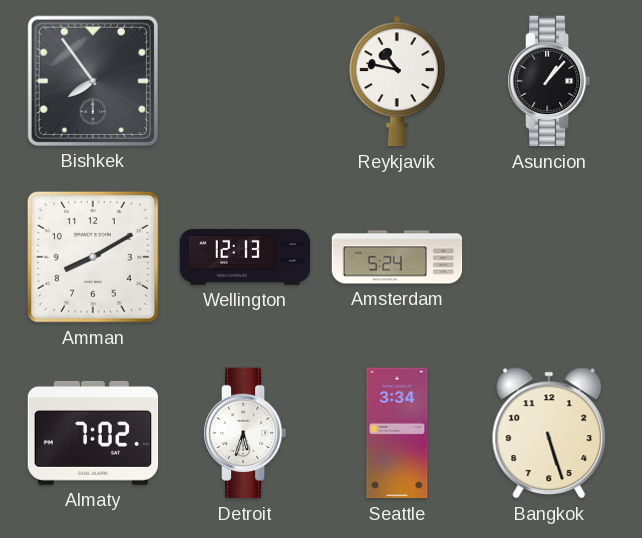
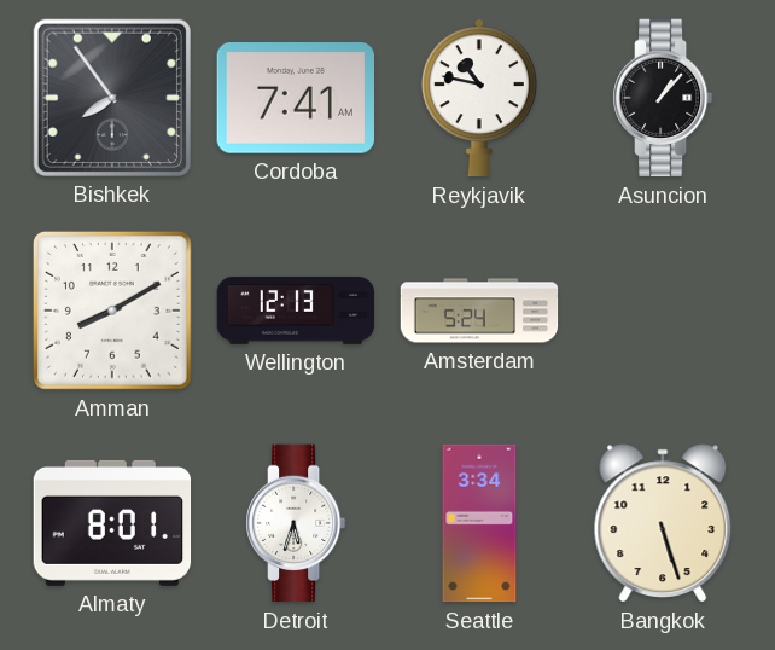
Cordoba: none -> 7:41
Almaty: 7:02 -> 8:01
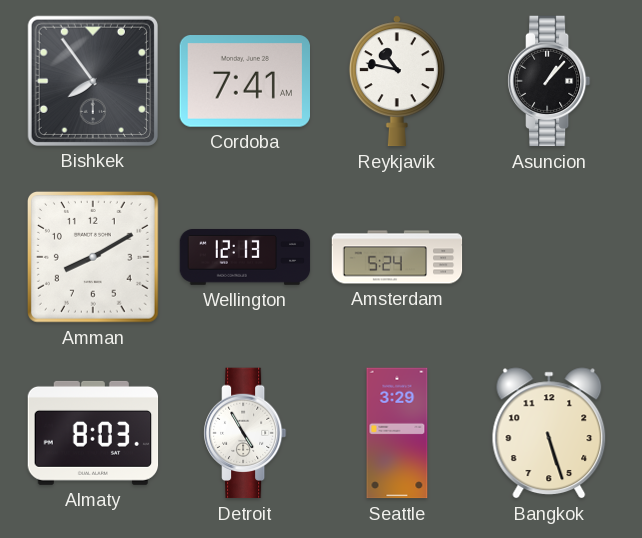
Almaty: 8:01 -> 8:03
Detroit: 5:33 -> 4:55
Seattle: 3:34 -> 3:29
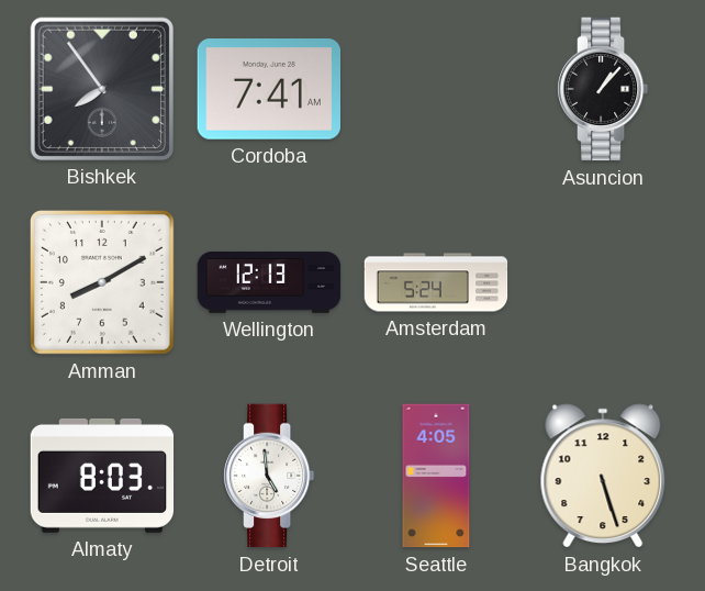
Reykjavik: 10:47 -> none
Detroit: 4:55 -> 4:59
Seattle: 3:29 -> 4:05
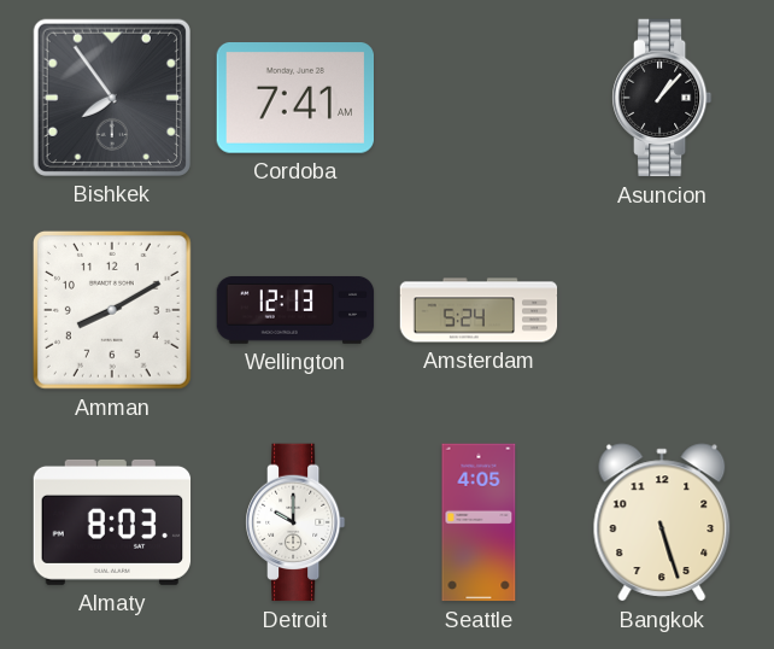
Detroit: 4:59 -> 10:00
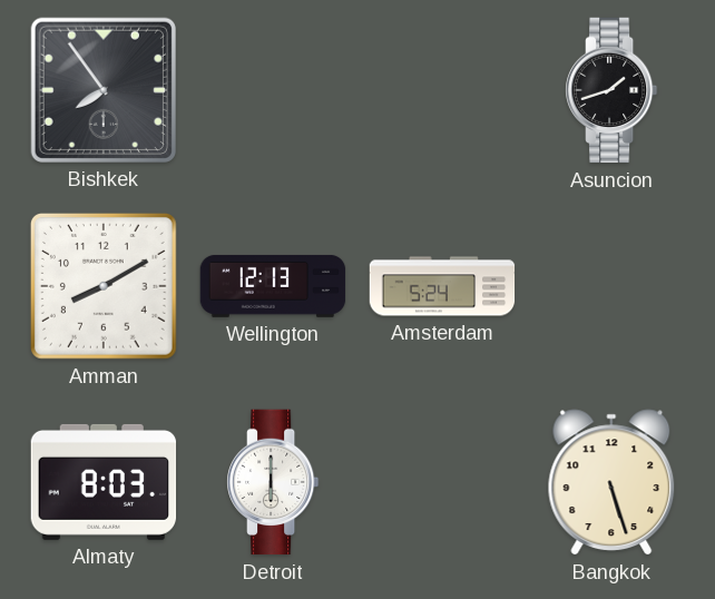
Cordoba: 7:41 -> none
Asuncion: 1:07 -> 1:42
Detroit: 10:00 -> 6:00
Seattle: 4:05 -> none
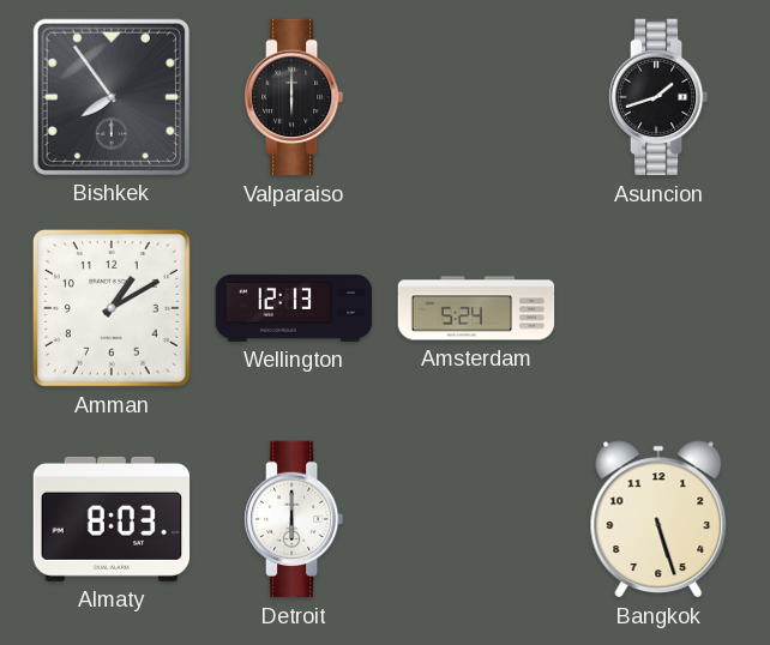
Valparaiso: none -> 6:00
Amman: 8:10 -> 1:10
